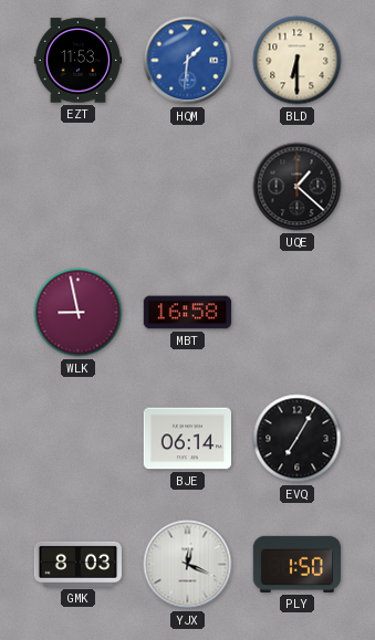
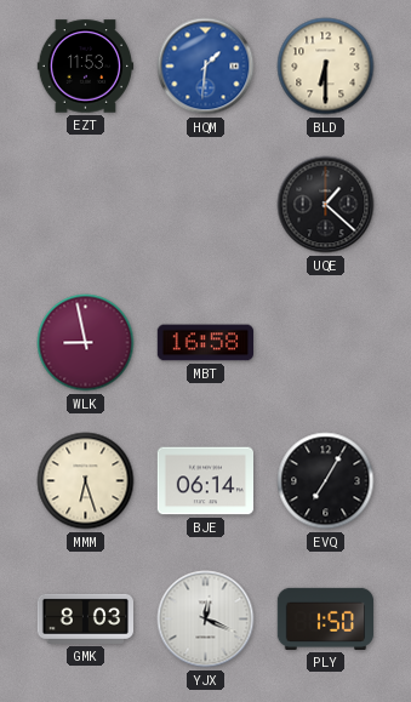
MMM: none -> 6:27
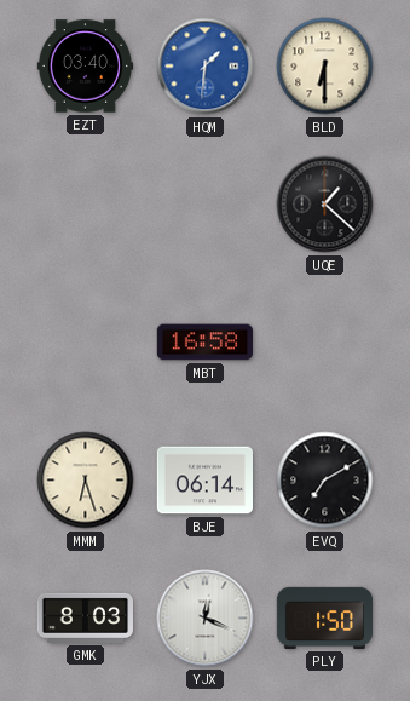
EZT: 11:53 -> 03:40
WLK: 8:58 -> none
EVQ: 7:05 -> 7:10
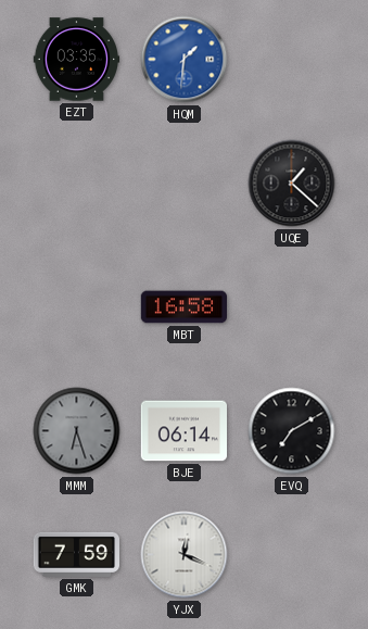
EZT: 03:40 -> 03:35
BLD: 6:30 -> none
MMM dial: cream -> grey
GMK: 8:03 -> 7:59
PLY: 1:50 -> none
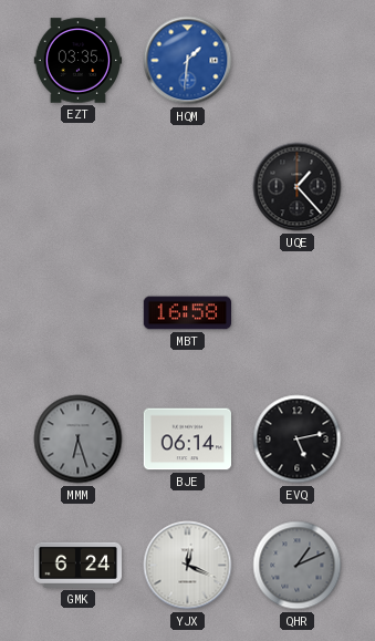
UQE: 1:22 -> 1:23
EVQ: 7:10 -> 5:13
GMK: 7:59 -> 6:24
QHR: none -> 1:11
